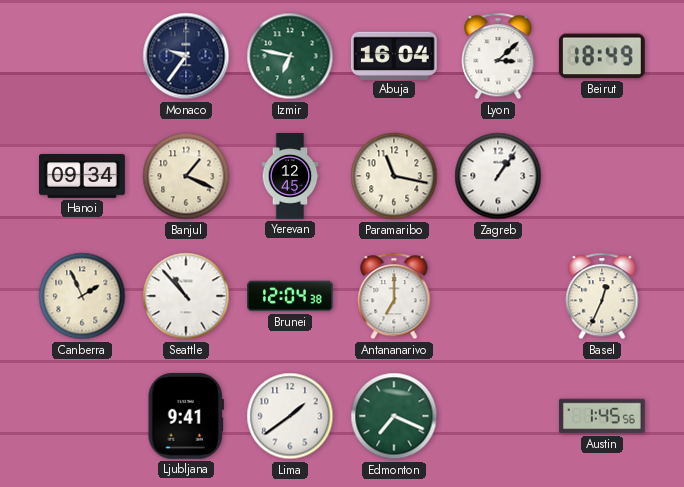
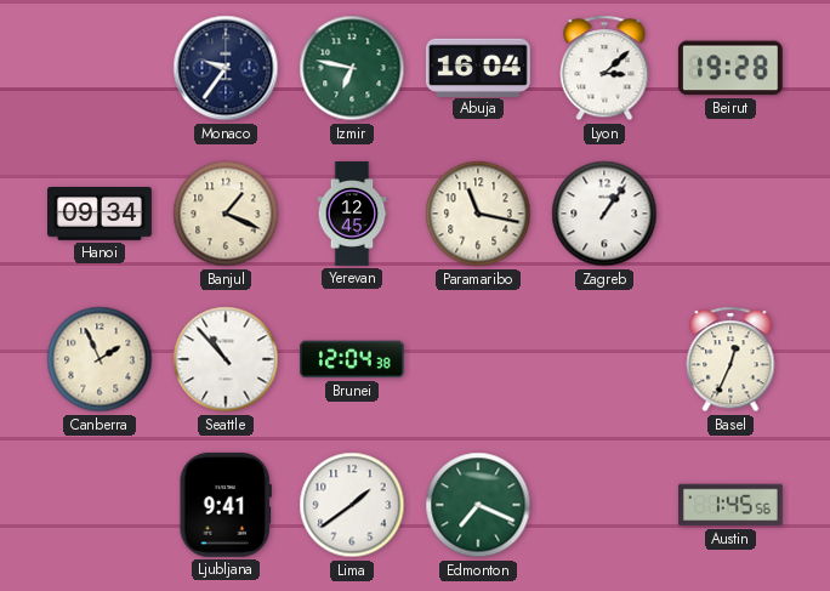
Beirut: 18:49 -> 19:28
Antananarivo: 7:00 -> none
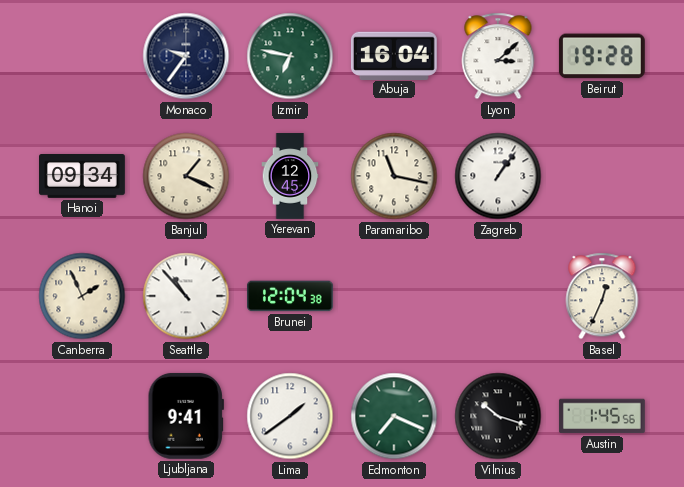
Vilnius: none -> 10:18
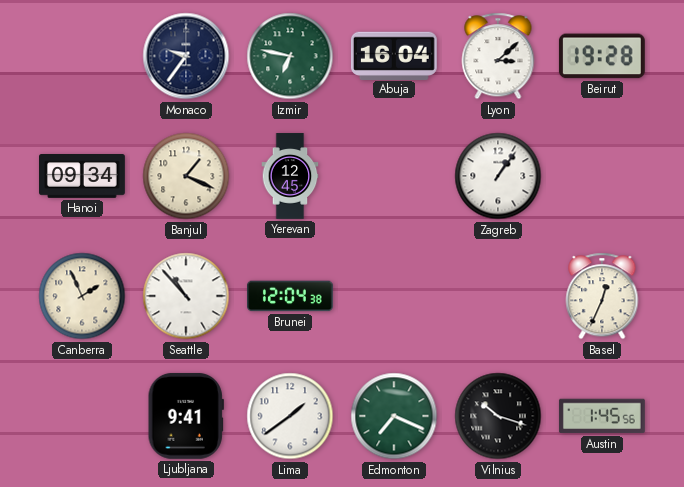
Paramaribo: 11:17 -> none
